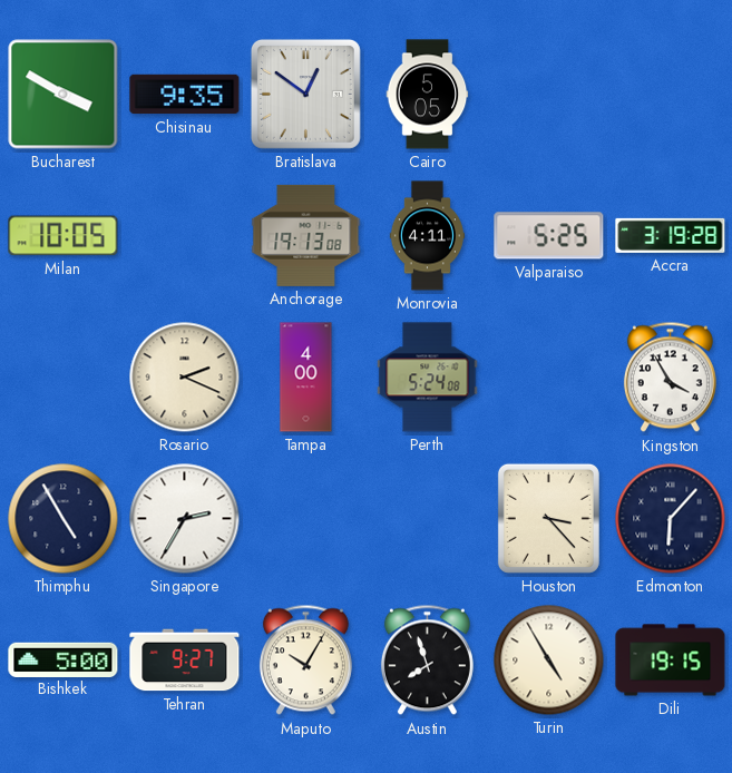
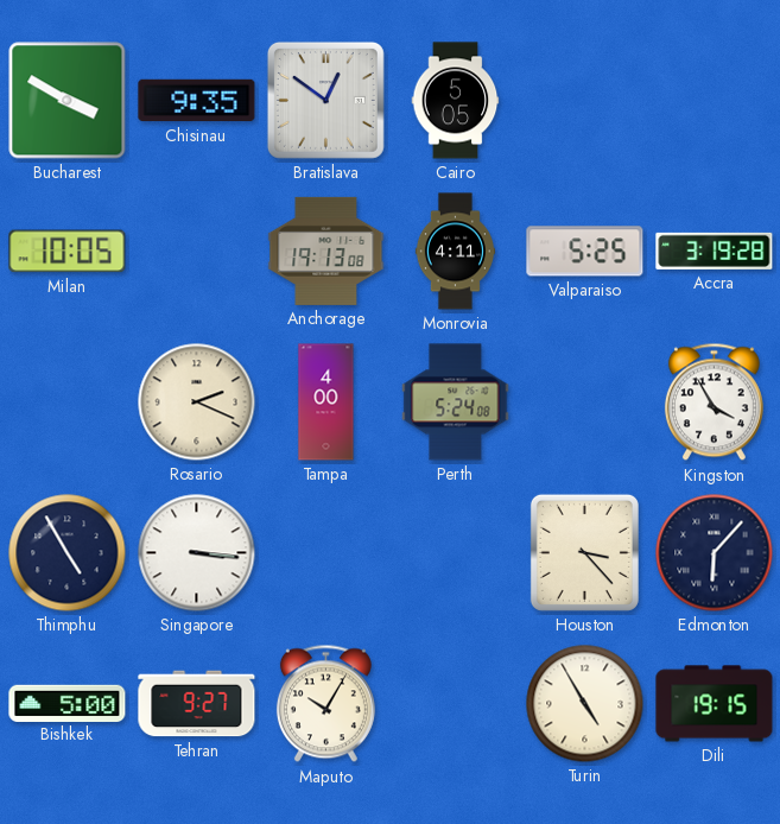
Singapore: 2:35 -> 3:16
Austin: 7:57 -> none
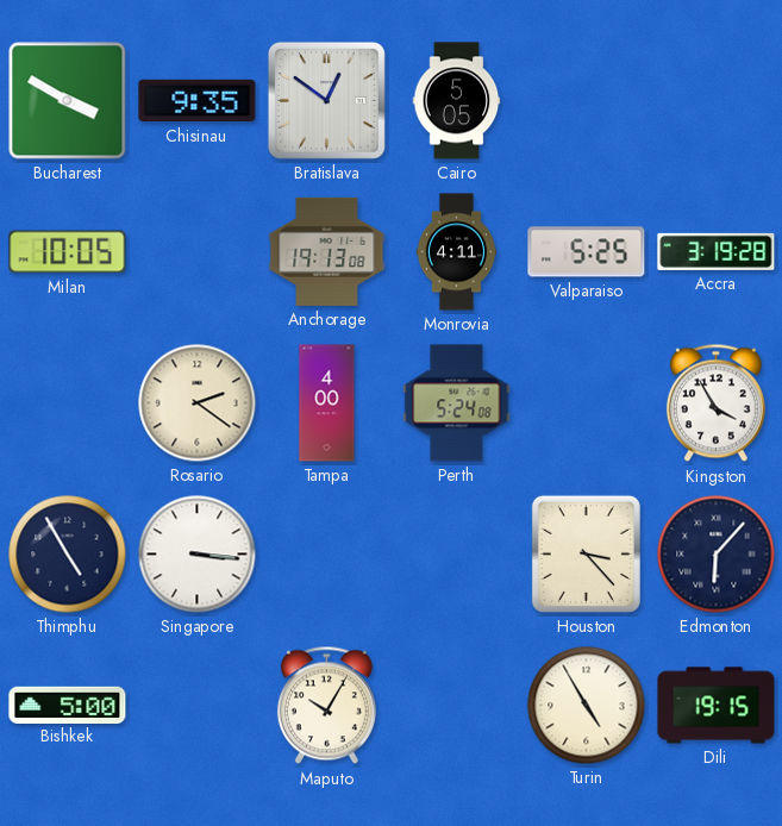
Rosario: 2:19 -> 2:21
Tehran: 9:27 -> none
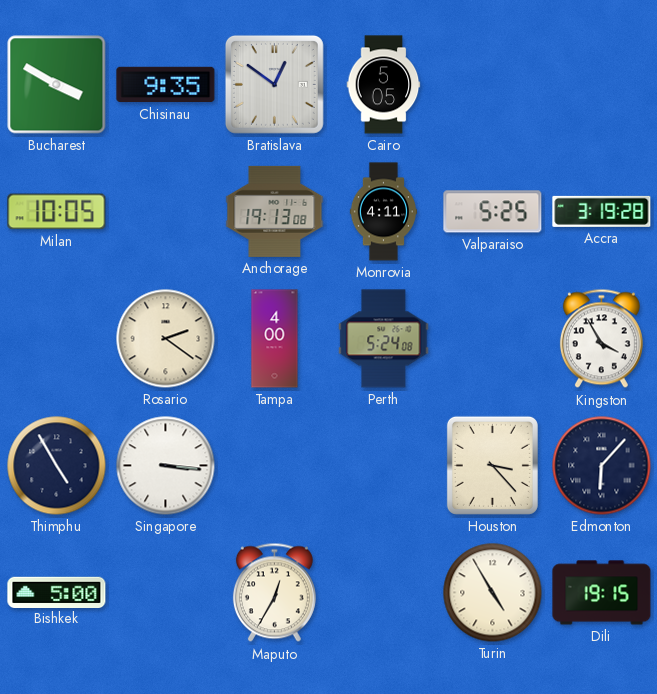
Maputo: 10:05 -> 12:35
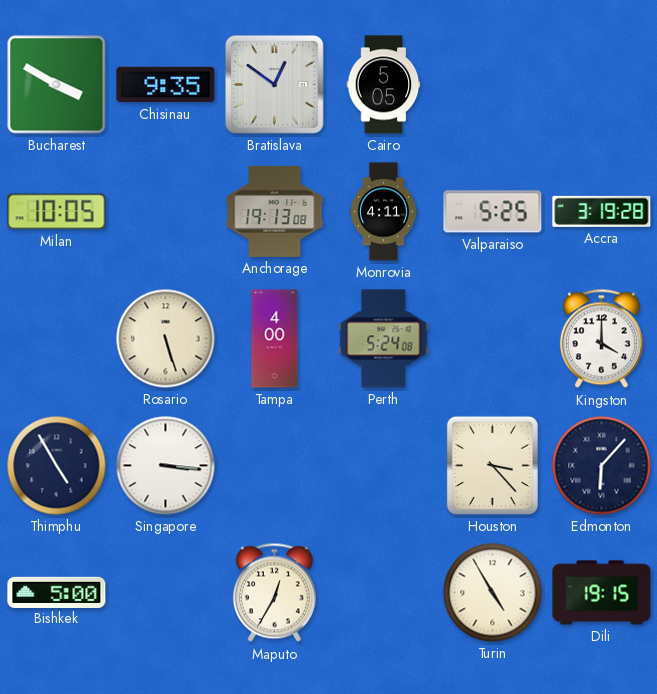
Rosario: 2:21 -> 5:27
Kingston: 3:55 -> 4:00
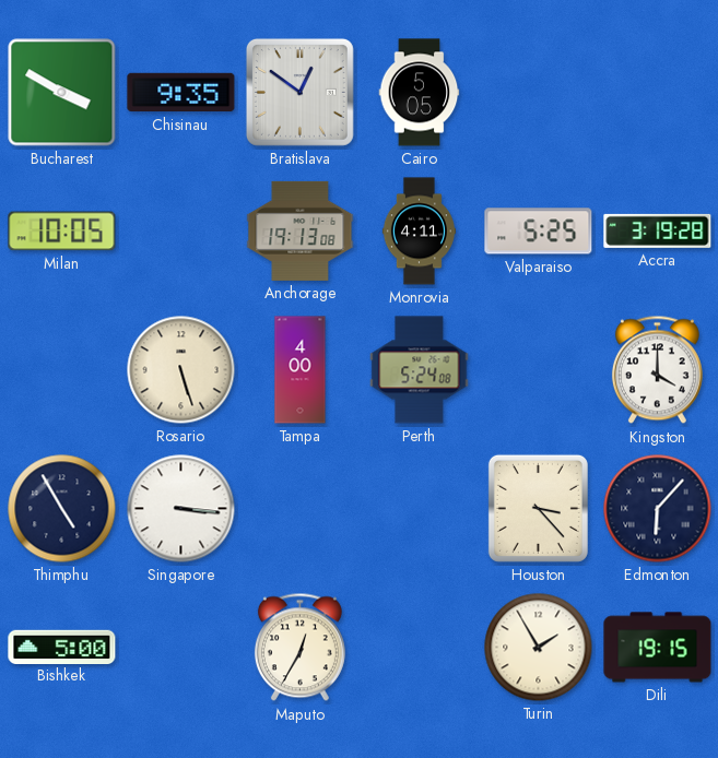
Turin: 4:55 -> 1:55
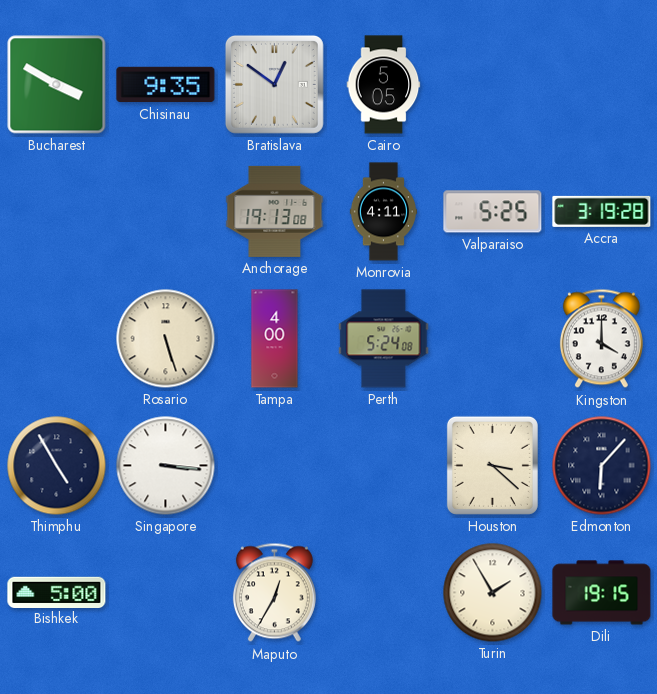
Milan: 10:05 -> none
Houston: 3:23 -> 3:22
